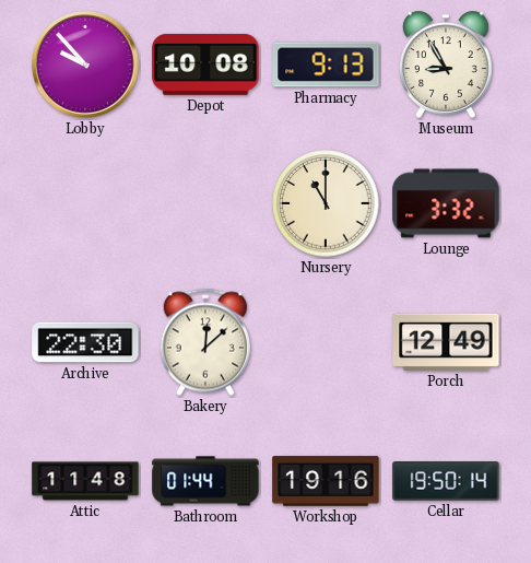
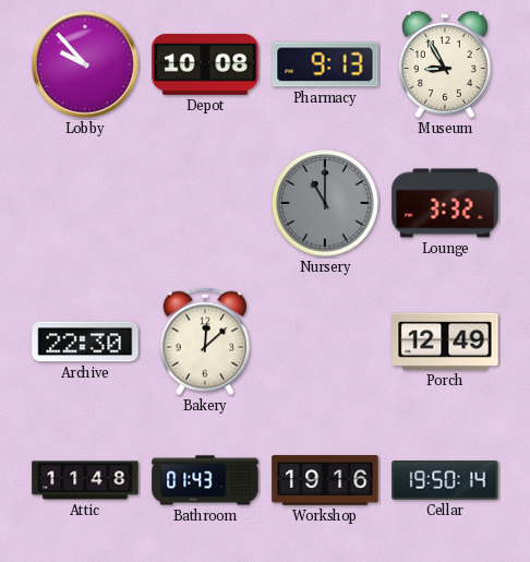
Nursery dial: cream -> grey
Bathroom: 01:44 -> 01:43
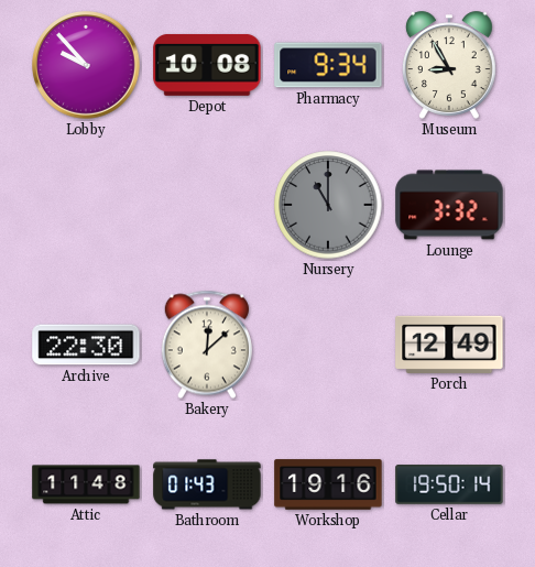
Pharmacy: 9:13 -> 9:34
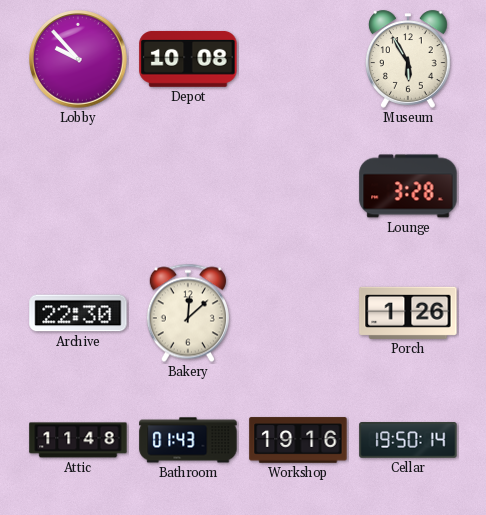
Pharmacy: 9:34 -> none
Museum: 8:55 -> 5:55
Nursery: 11:00 -> none
Lounge: 3:32 -> 3:28
Porch: 12:49 -> 1:26
